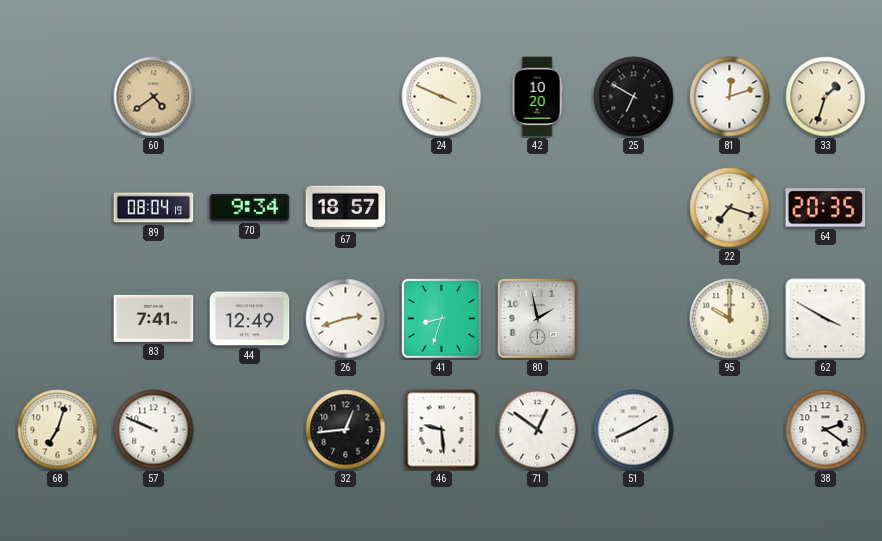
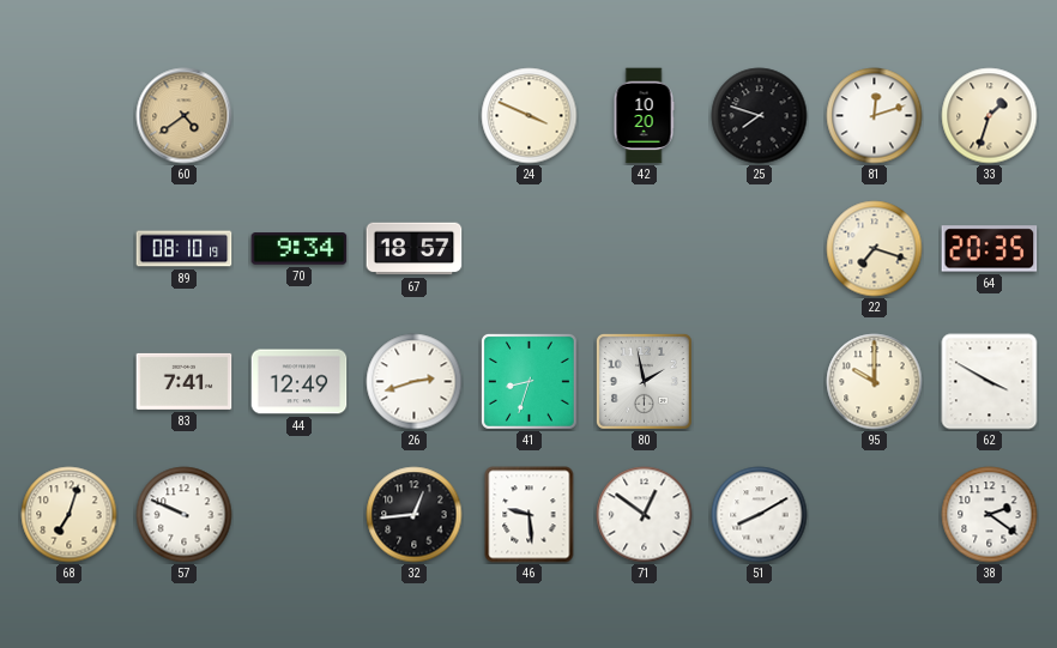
25: 6:50 -> 7:48
89: 08:04 -> 08:10
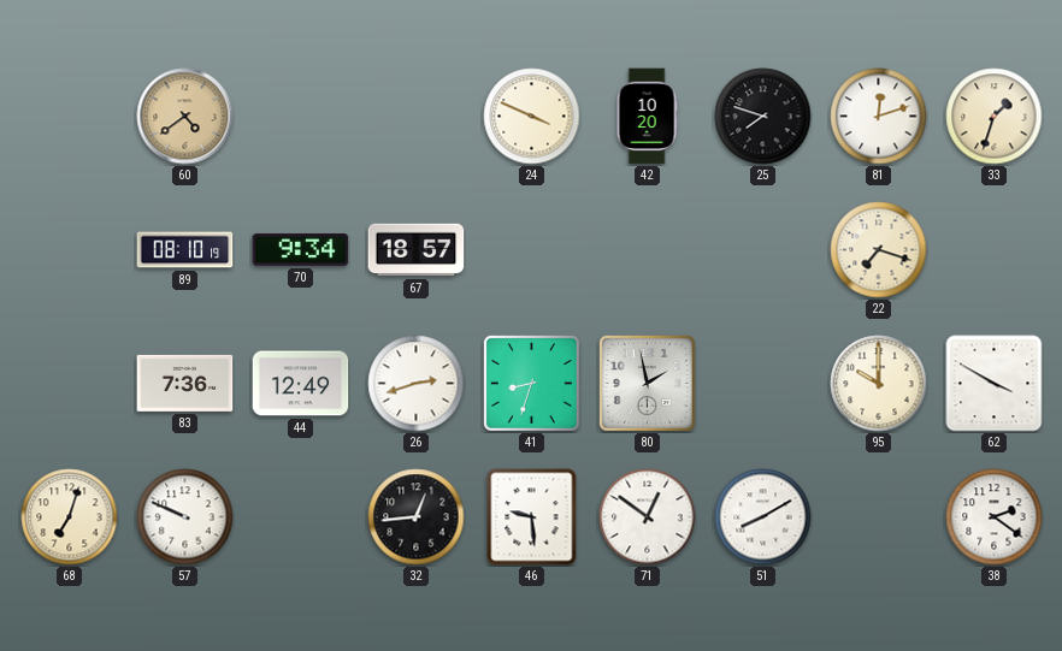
64: 20:35 -> none
83: 7:41 -> 7:36
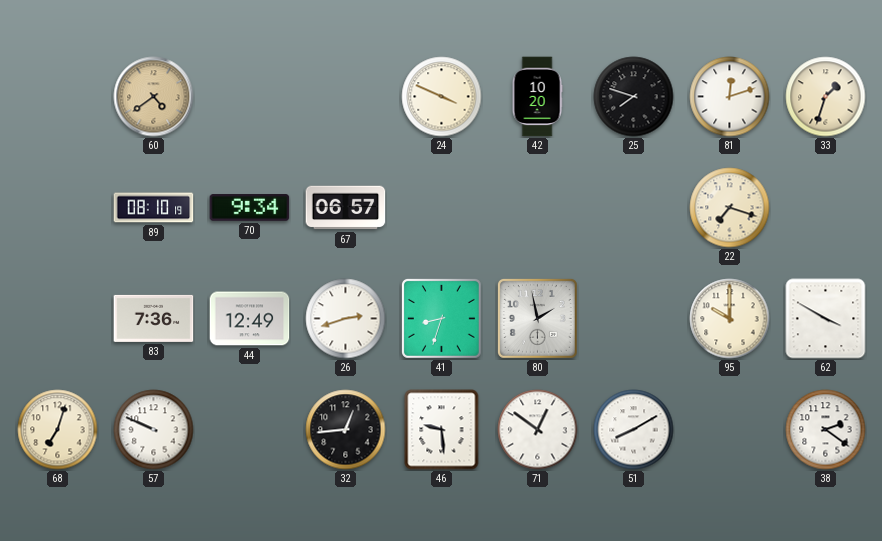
67: 18:57 -> 06:57
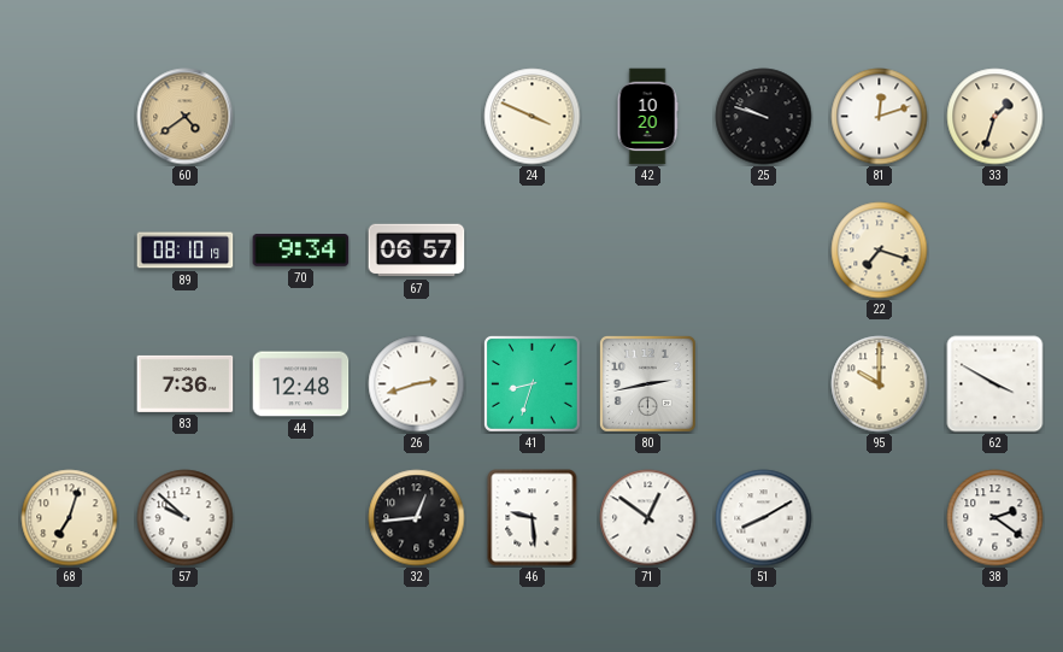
25: 7:48 -> 9:48
44: 12:49 -> 12:48
80: 1:58 -> 2:43
57: 9:49 -> 9:52
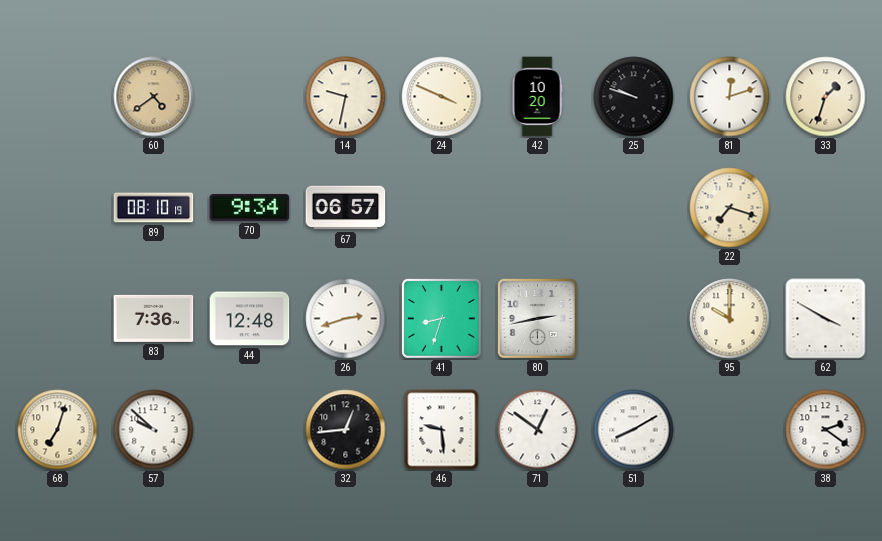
14: none -> 9:32
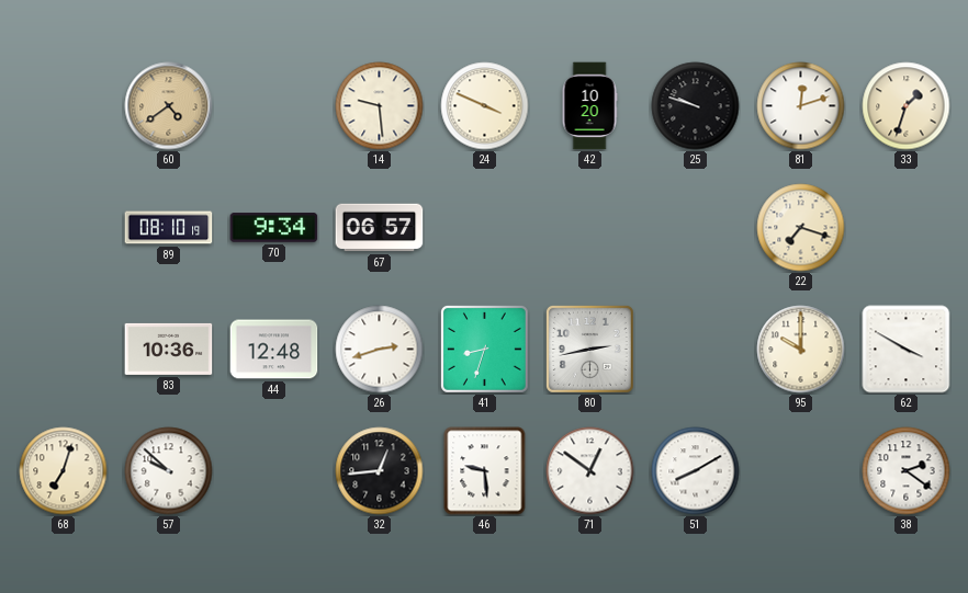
14: 9:32 -> 9:29
83: 7:36 -> 10:36
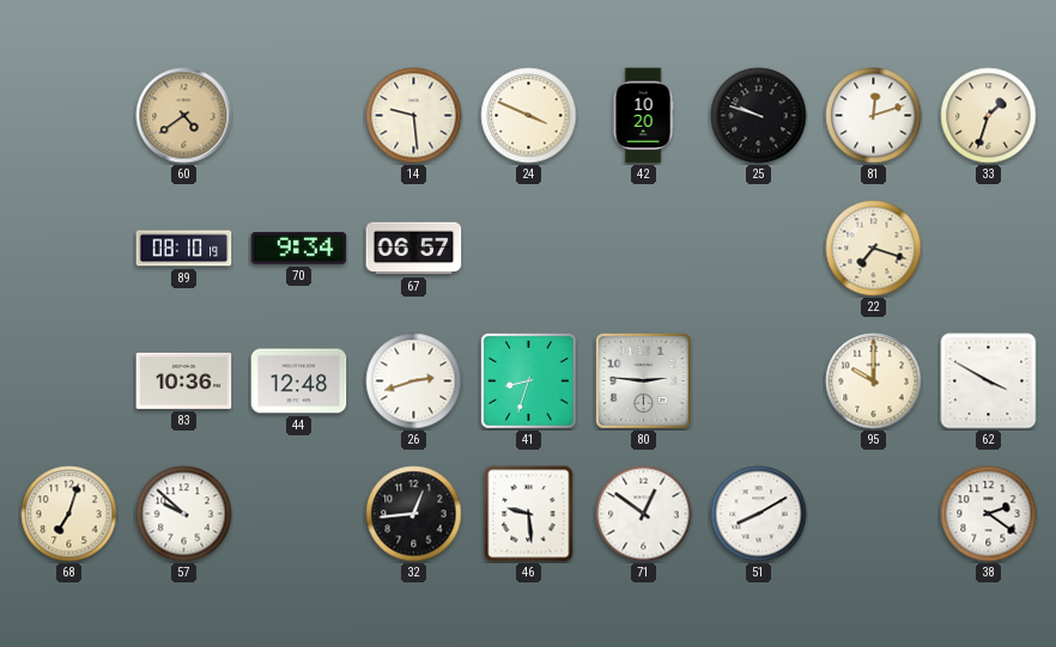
80: 2:43 -> 2:46
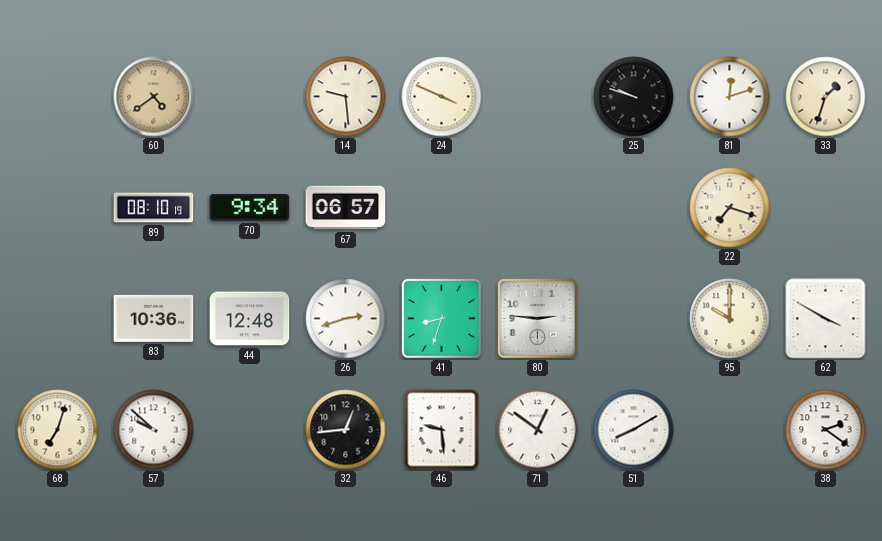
42: 10:20 -> none
